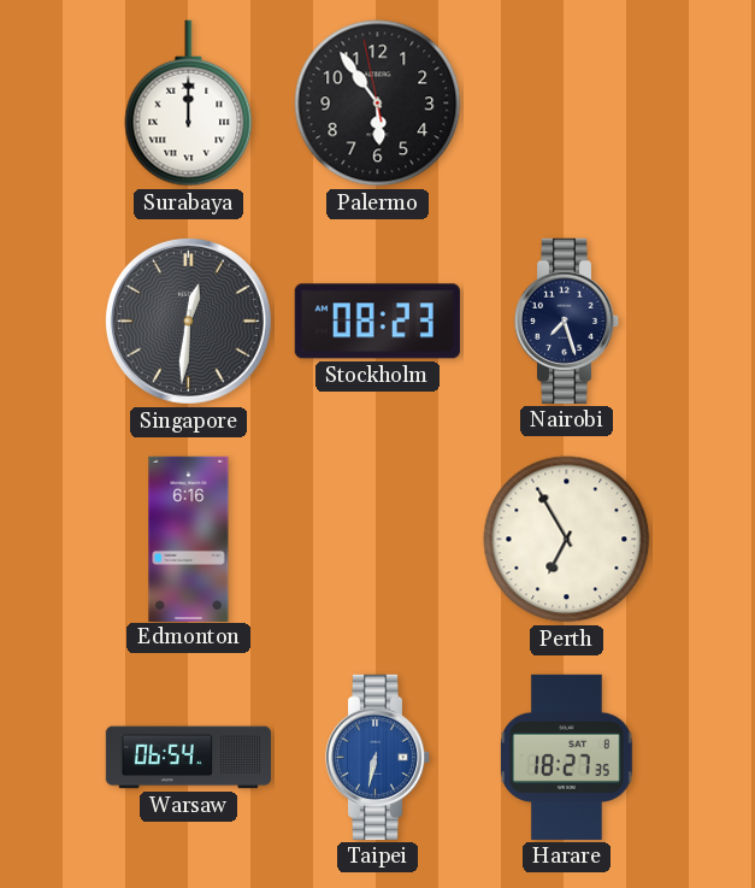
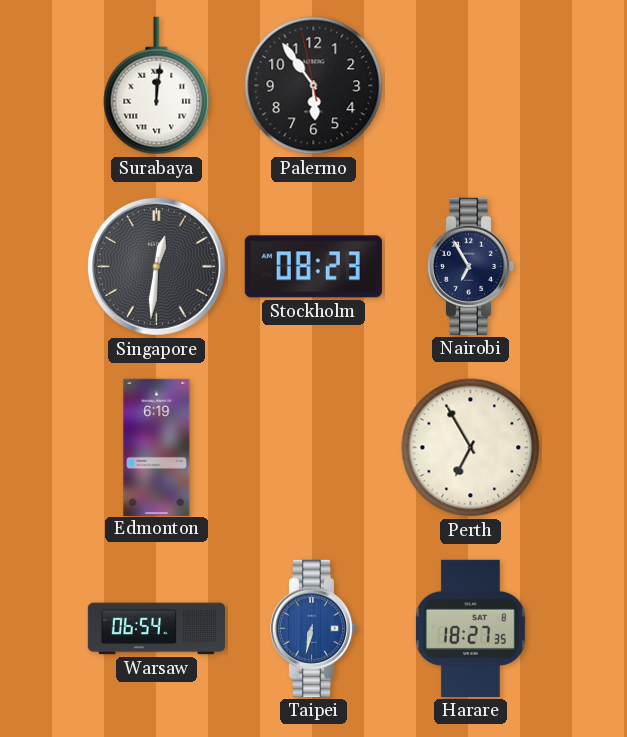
Surabaya: 12:00 -> 12:01
Nairobi: 7:27 -> 6:55
Edmonton: 6:16 -> 6:19
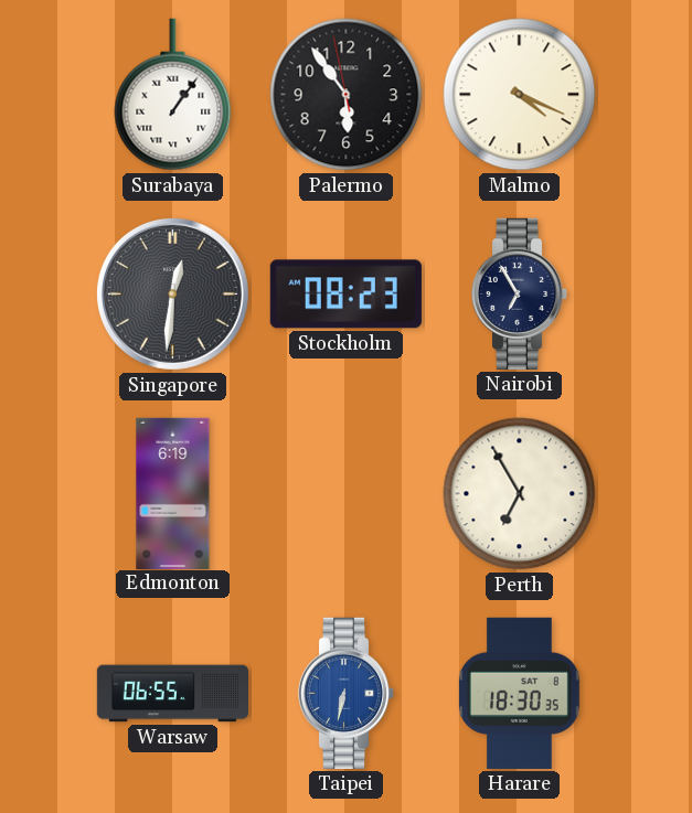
Surabaya: 12:01 -> 1:06
Malmo: none -> 4:19
Warsaw: 06:54 -> 06:55
Harare: 18:27 -> 18:30
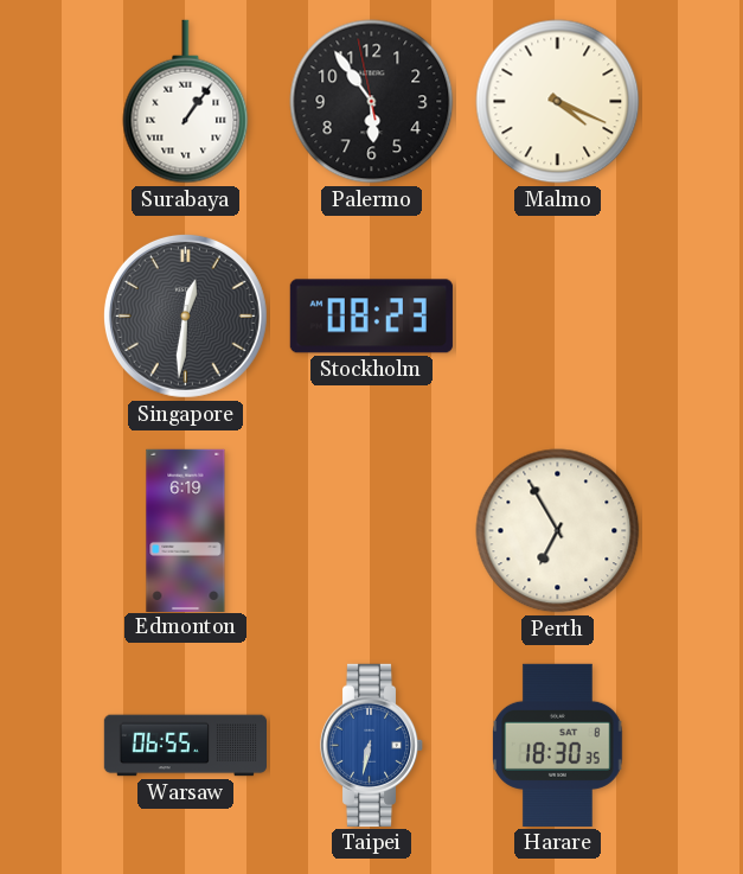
Nairobi: 6:55 -> none
